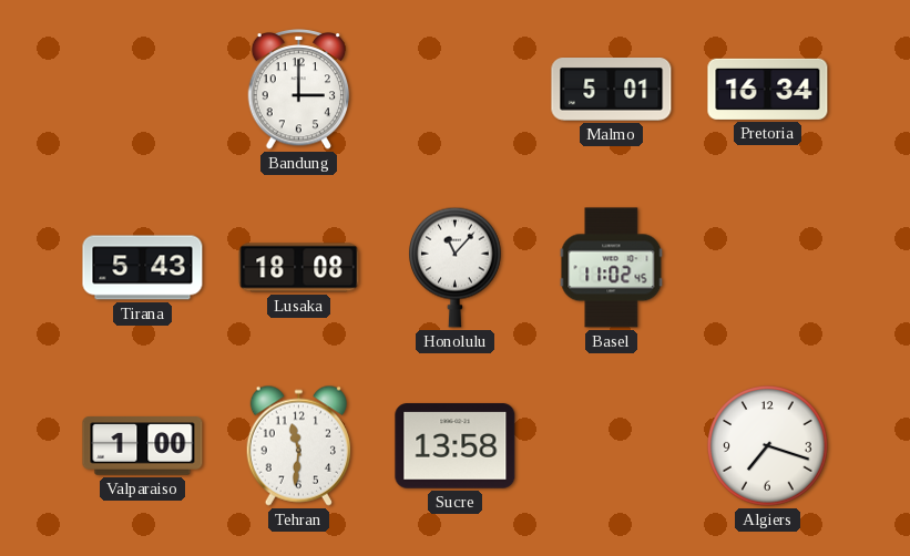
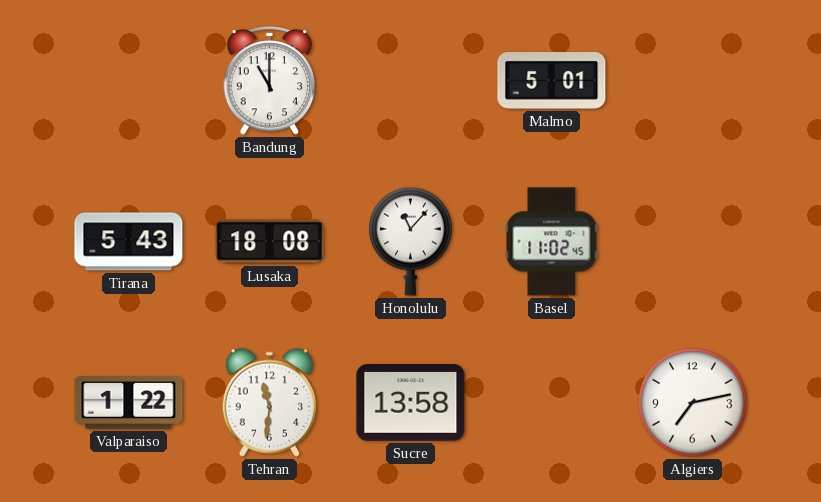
Bandung: 3:00 -> 11:00
Pretoria: 16:34 -> none
Valparaiso: 1:00 -> 1:22
Algiers: 7:18 -> 7:13
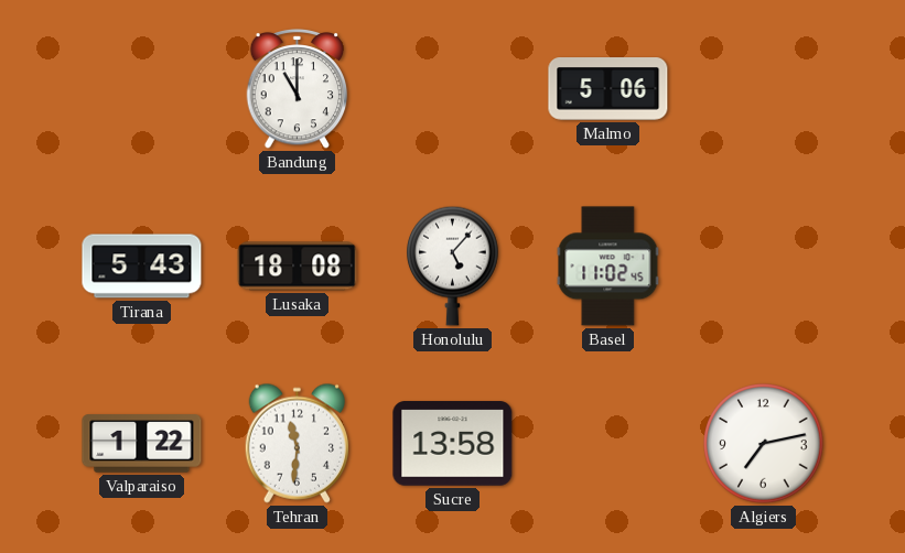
Malmo: 5:01 -> 5:06
Honolulu: 11:07 -> 5:07
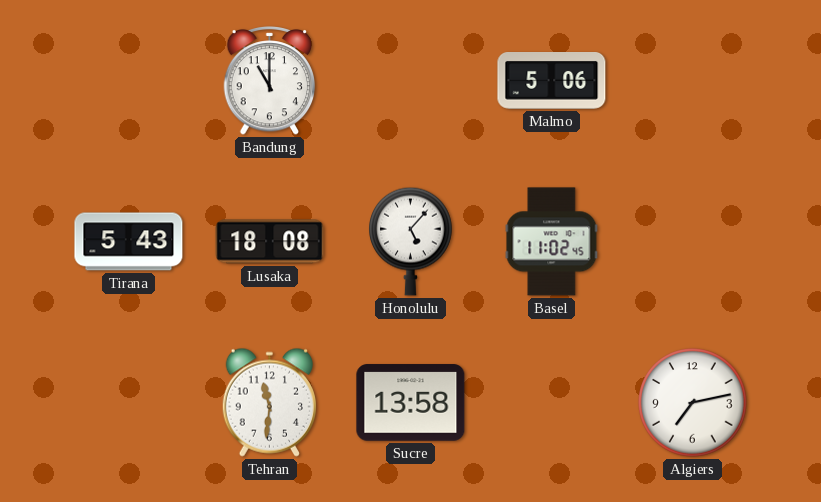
Valparaiso: 1:22 -> none
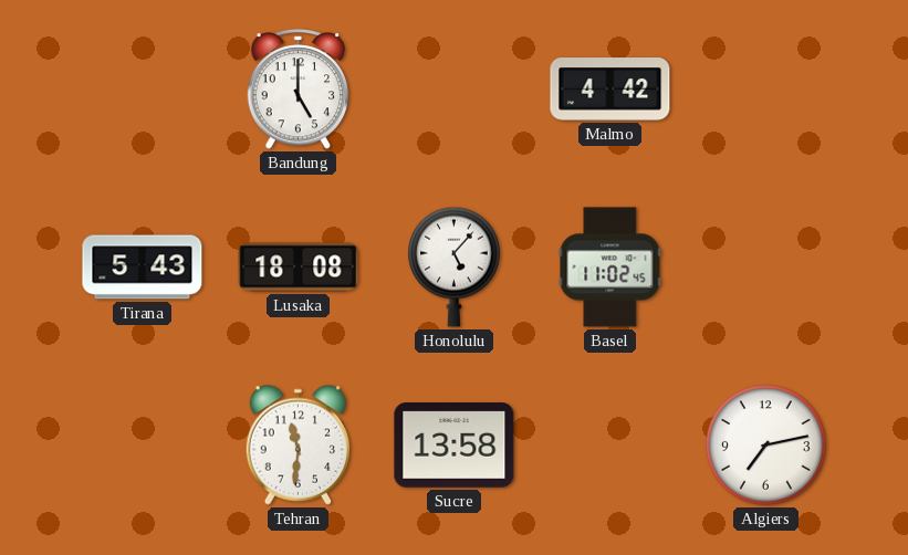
Bandung: 11:00 -> 5:00
Malmo: 5:06 -> 4:42
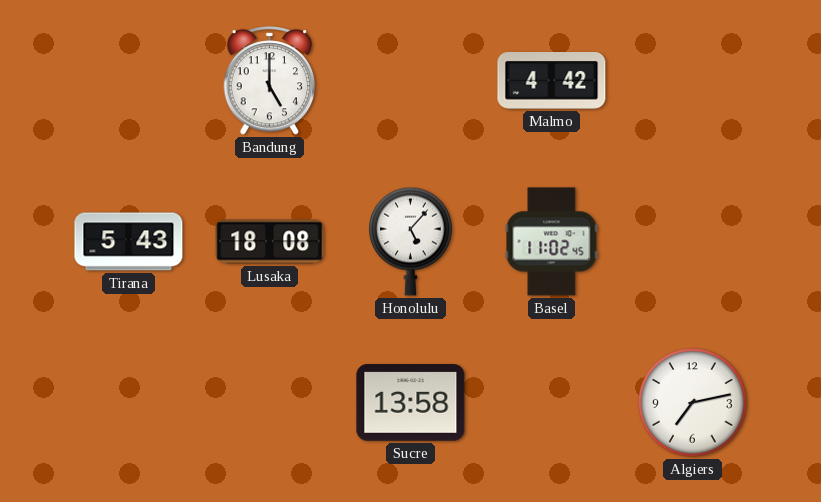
Tehran: 11:31 -> none
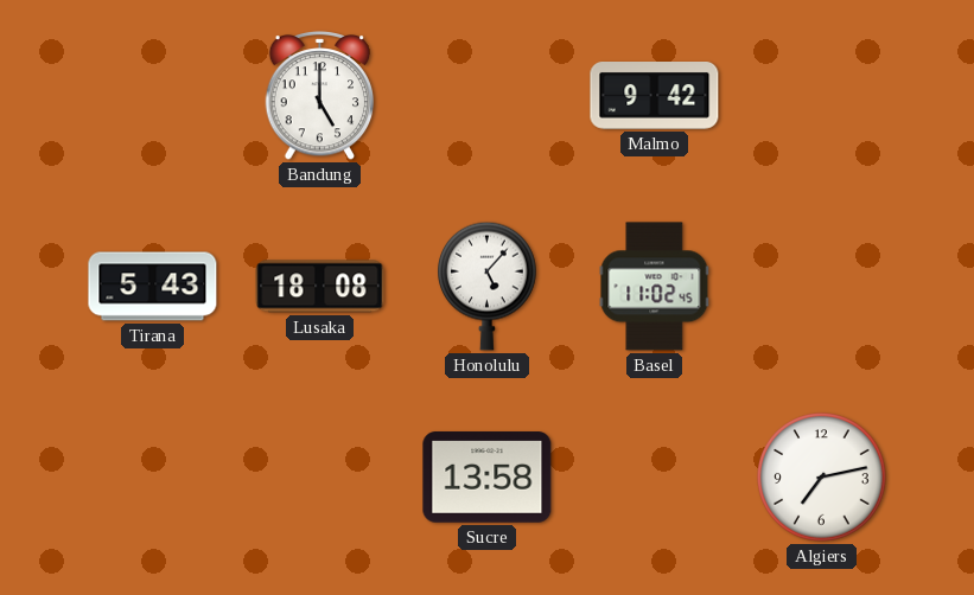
Malmo: 4:42 -> 9:42
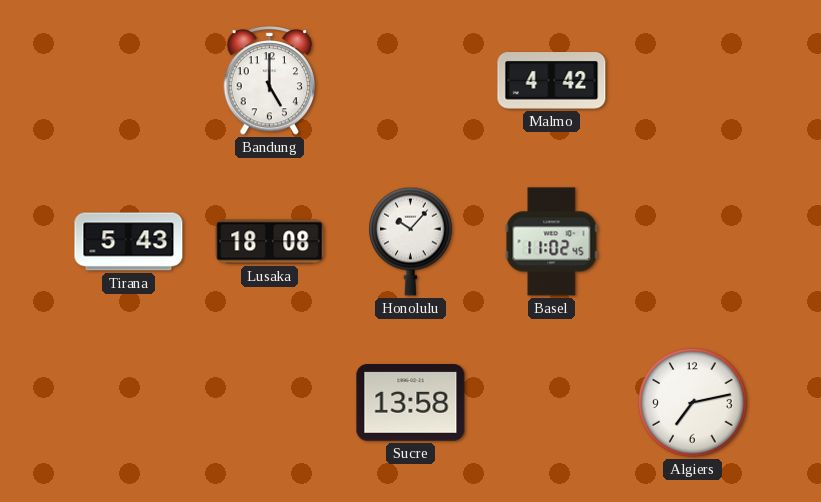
Malmo: 9:42 -> 4:42
Honolulu: 5:07 -> 10:07
